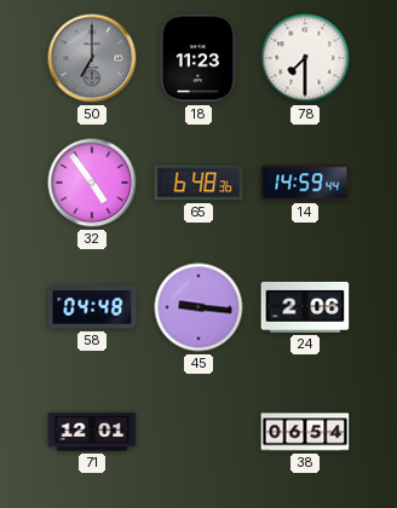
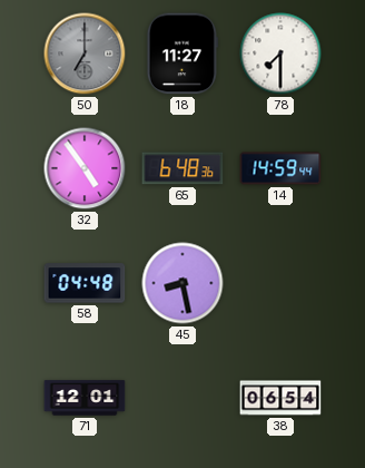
18: 11:23 -> 11:27
45: 9:16 -> 8:28
24: 2:06 -> none
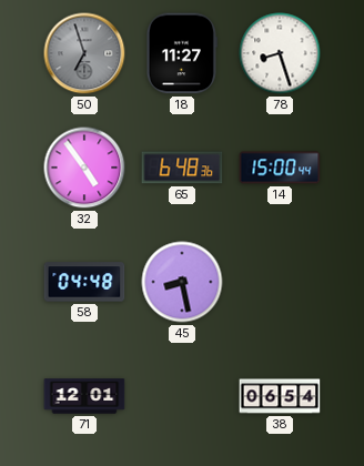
50: 7:00 -> 6:57
78: 7:30 -> 8:27
14: 14:59 -> 15:00
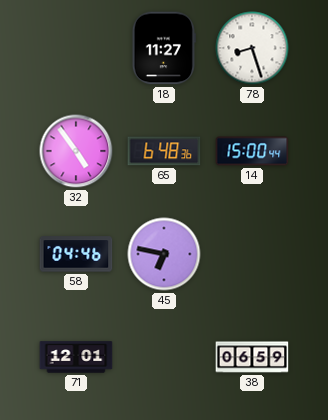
50: 6:57 -> none
58: 04:48 -> 04:46
45: 8:28 -> 6:47
38: 06:54 -> 06:59
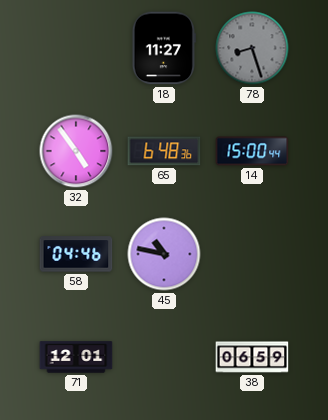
78 dial: white -> grey
45: 6:47 -> 10:47
